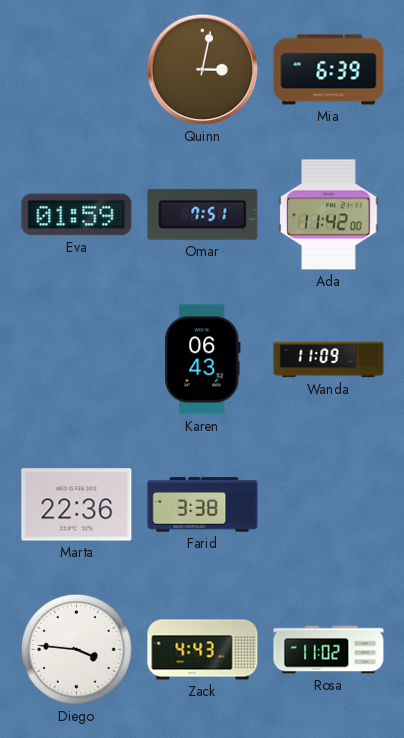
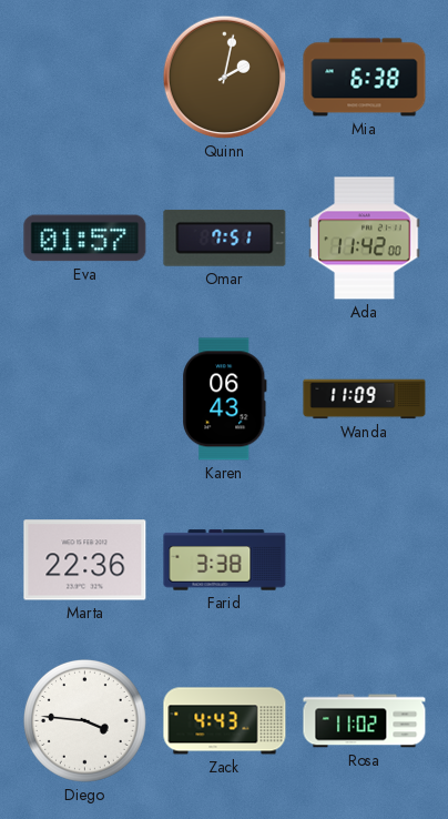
Quinn: 3:02 -> 2:02
Mia: 6:39 -> 6:38
Eva: 01:59 -> 01:57
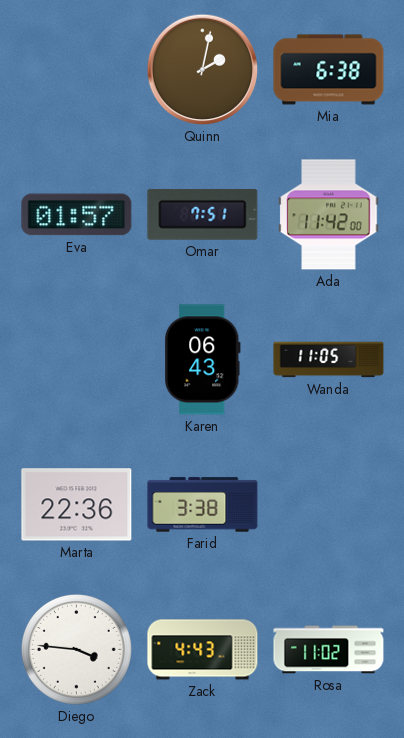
Wanda: 11:09 -> 11:05
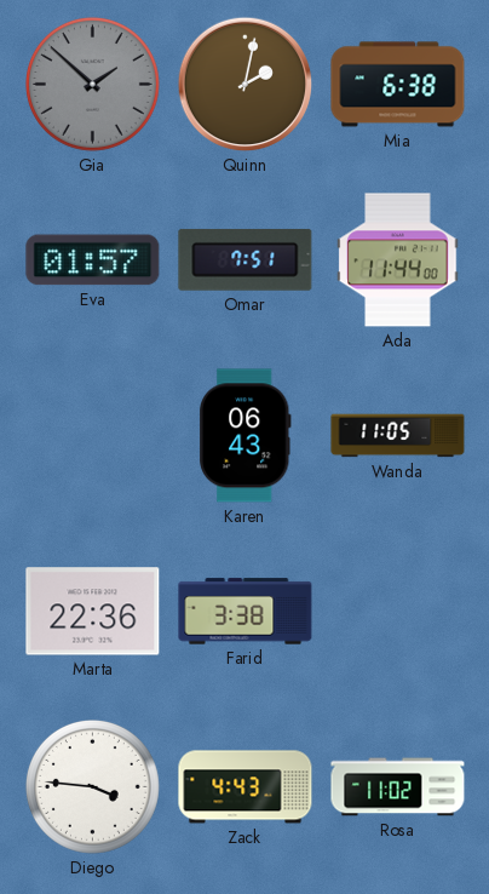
Gia: none -> 1:52
Ada: 11:42 -> 11:44
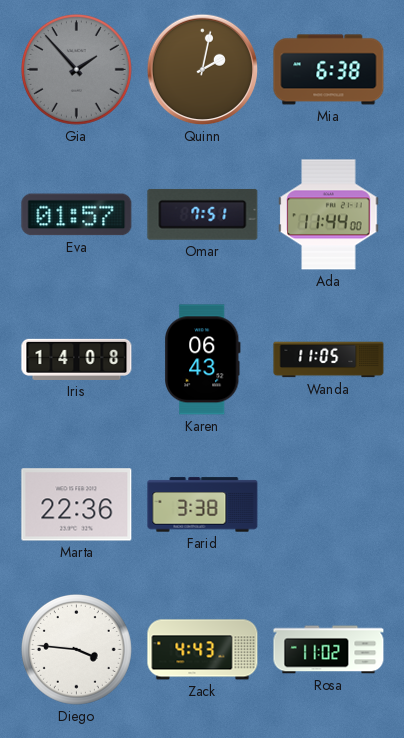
Gia: 1:52 -> 1:53
Iris: none -> 14:08
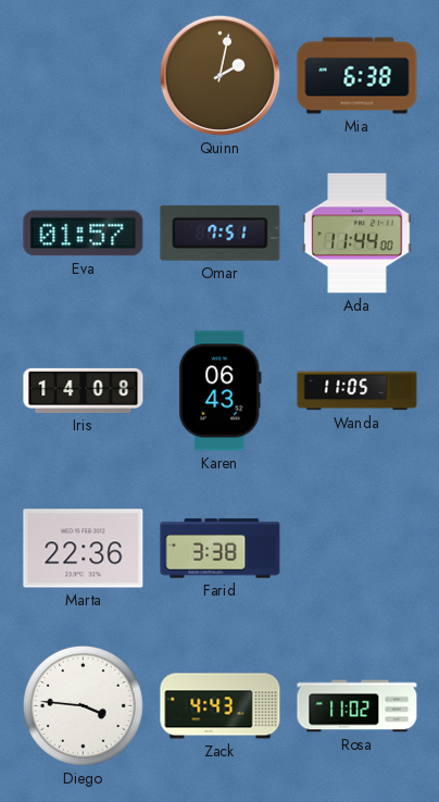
Gia: 1:53 -> none
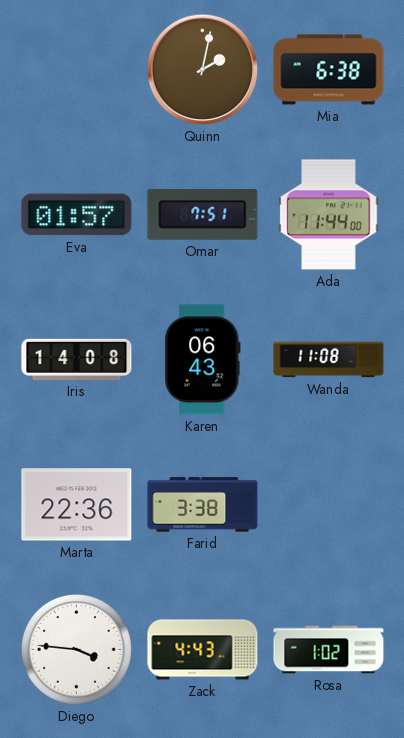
Wanda: 11:05 -> 11:08
Rosa: 11:02 -> 1:02
